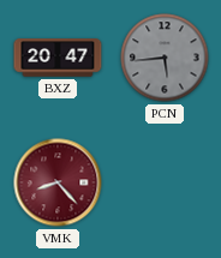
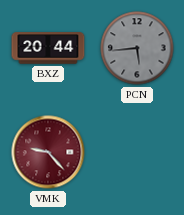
BXZ: 20:47 -> 20:44
VMK: 8:23 -> 9:23
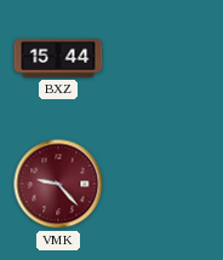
BXZ: 20:44 -> 15:44
PCN: 5:44 -> none
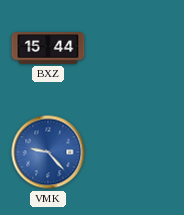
VMK dial: burgundy -> blue
